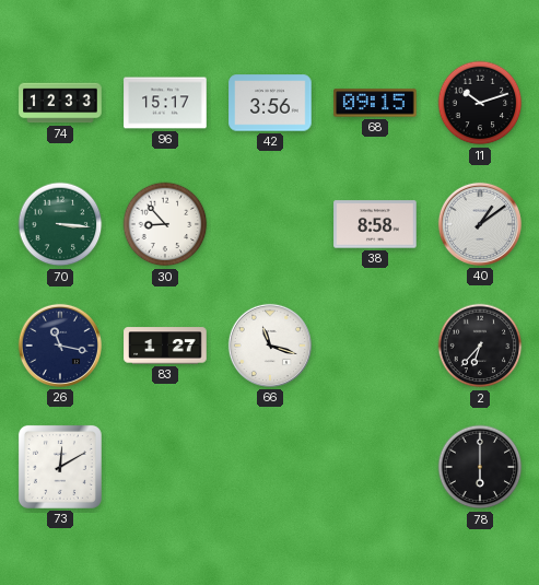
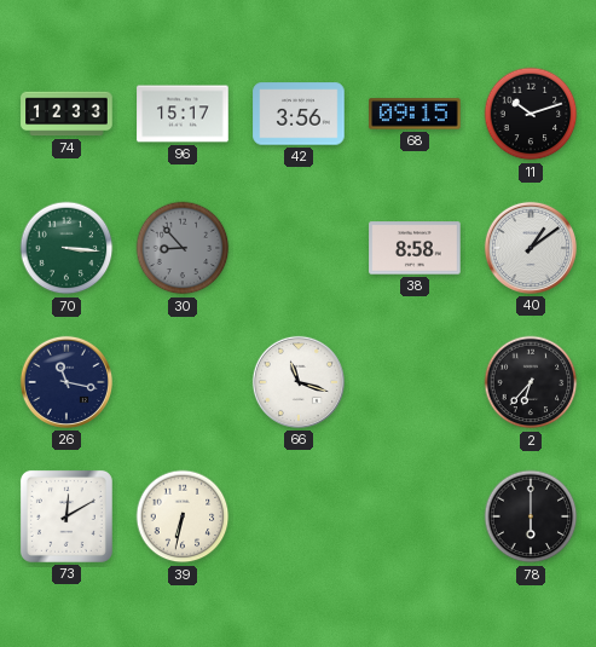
30 dial: white -> grey
83: 1:27 -> none
39: none -> 6:32
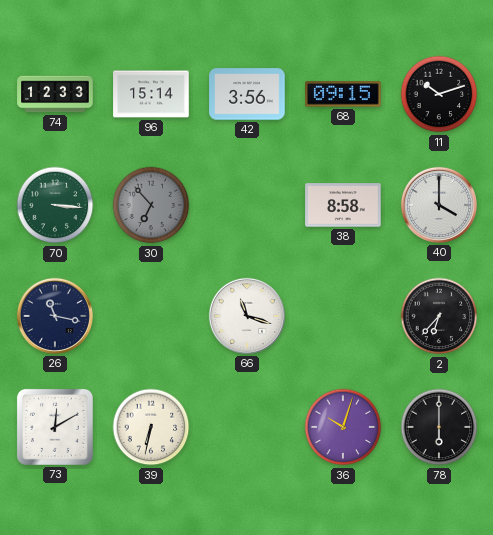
96: 15:17 -> 15:14
30: 8:53 -> 6:53
40: 1:09 -> 4:00
36: none -> 10:03
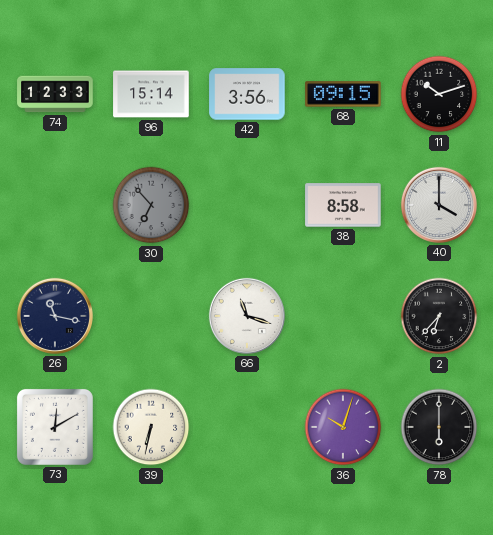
70: 3:16 -> none
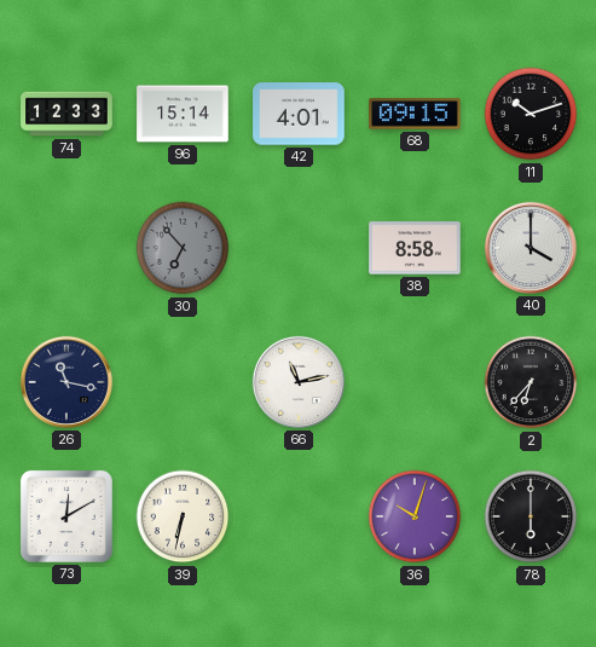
42: 3:56 -> 4:01
66: 11:18 -> 11:13
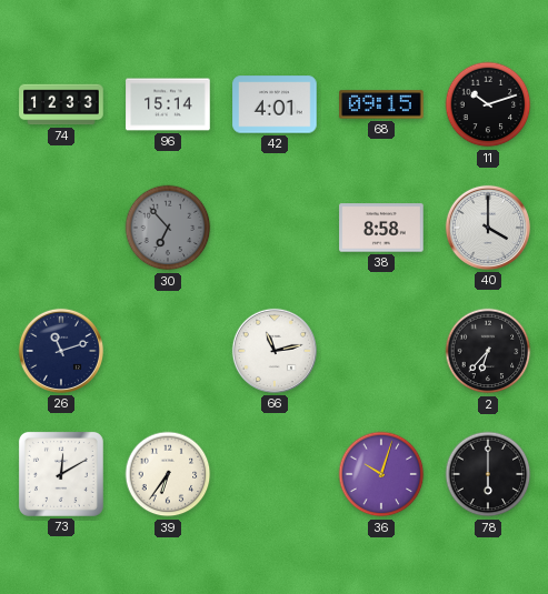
26: 11:17 -> 11:12
39: 6:32 -> 6:36
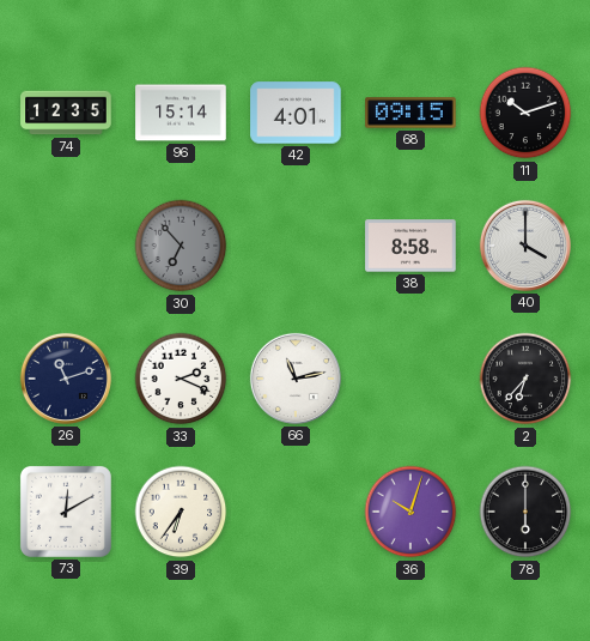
74: 12:33 -> 12:35
33: none -> 2:19
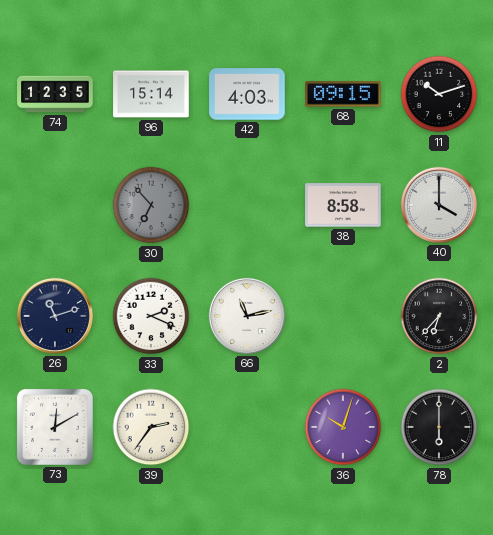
42: 4:01 -> 4:03
39: 6:36 -> 2:36
